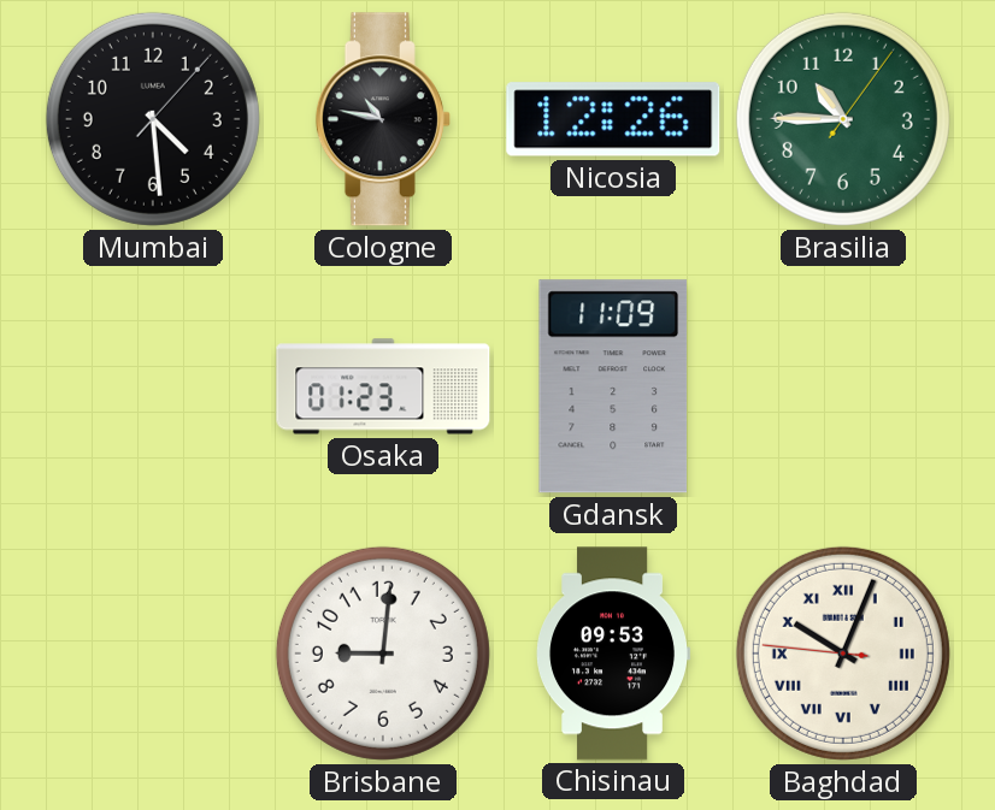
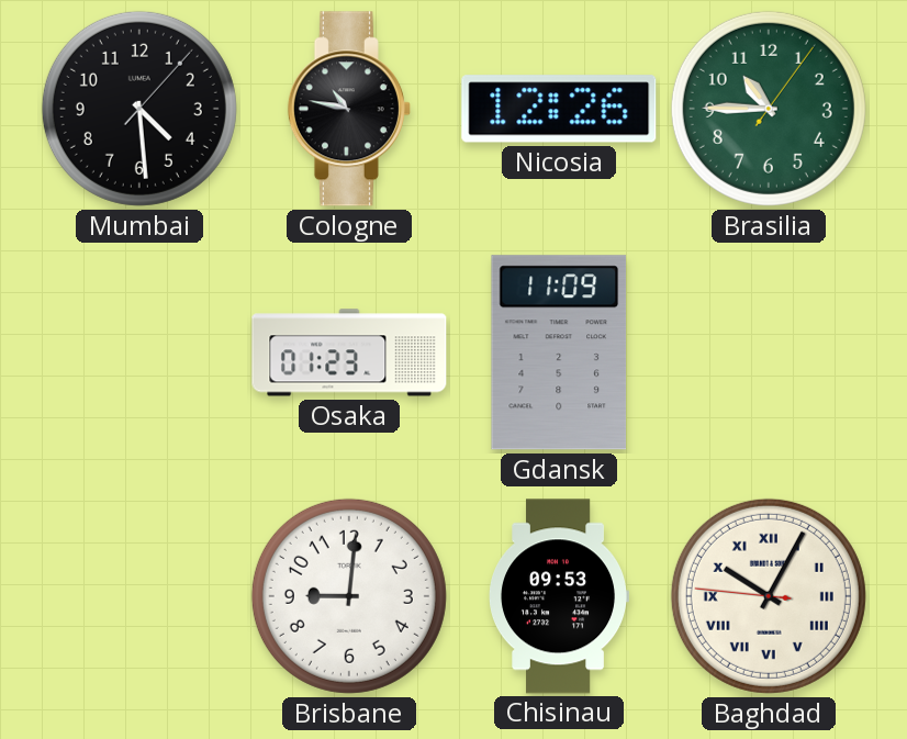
Baghdad: 10:03 -> 10:04
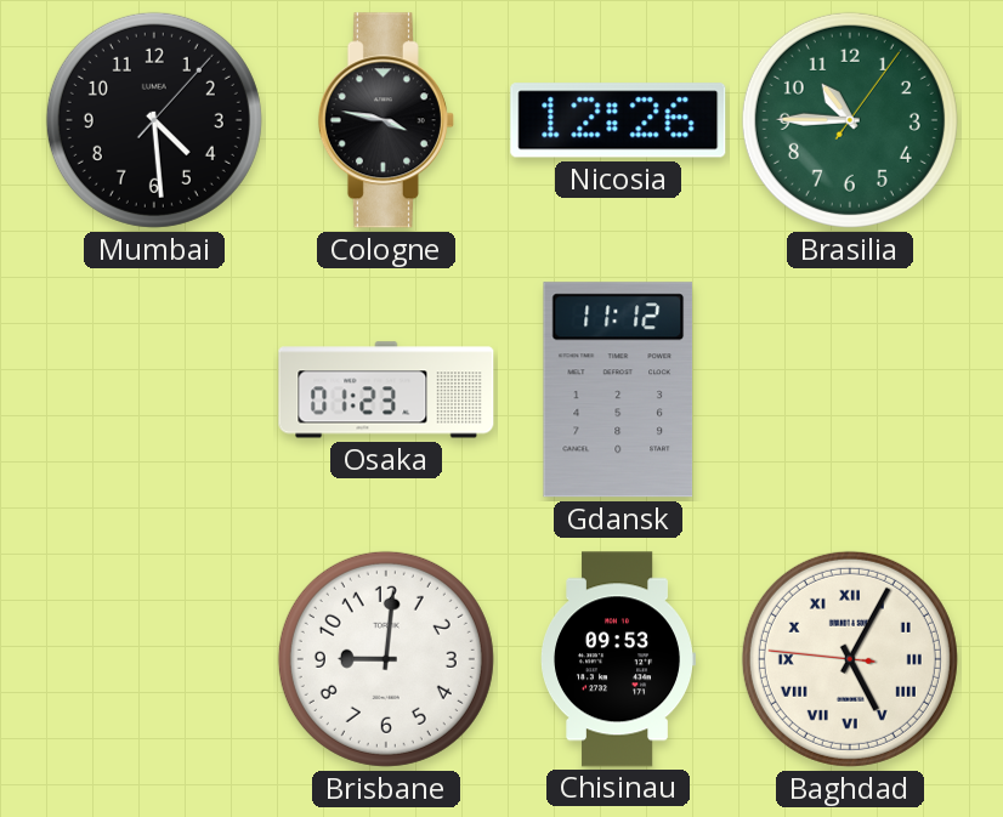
Cologne: 10:47 -> 3:47
Gdansk: 11:09 -> 11:12
Baghdad: 10:04 -> 5:04
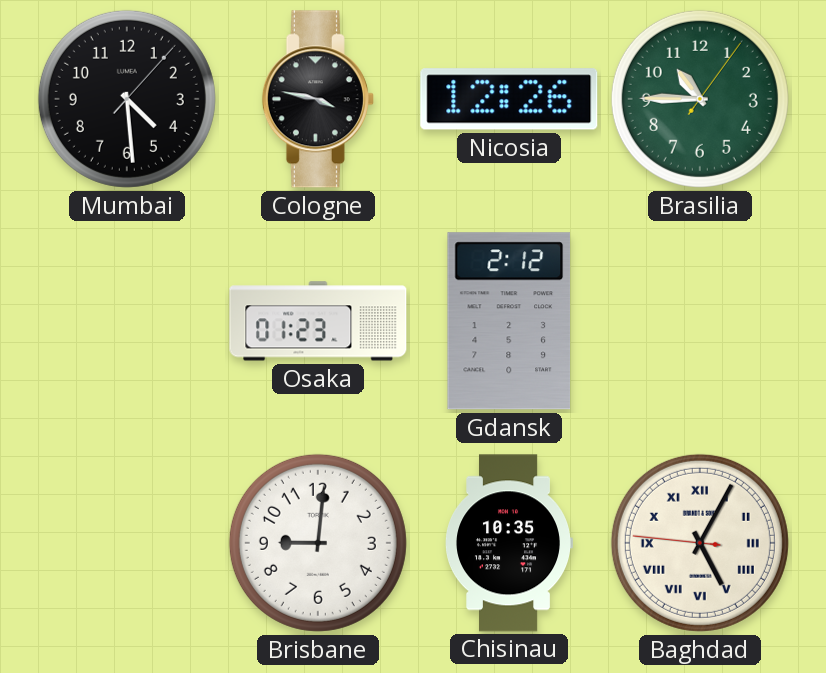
Gdansk: 11:12 -> 2:12
Chisinau: 09:53 -> 10:35
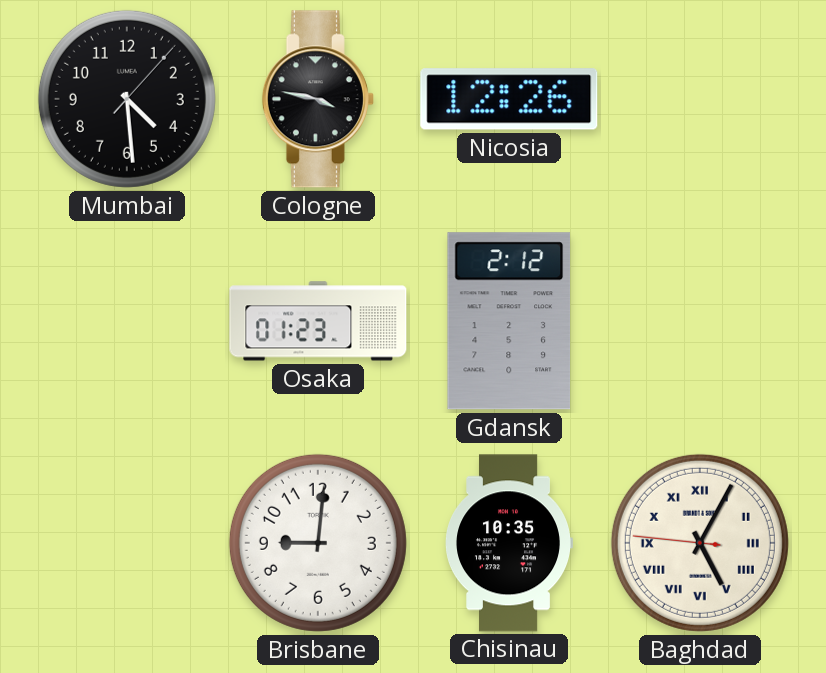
Brasilia: 10:45 -> none
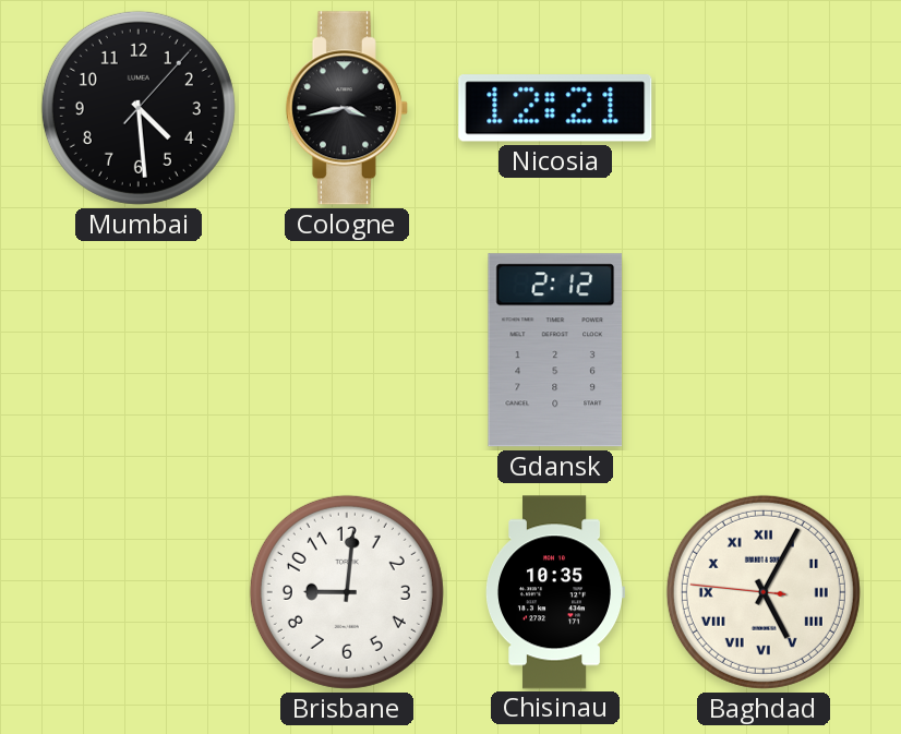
Cologne: 3:47 -> 3:43
Nicosia: 12:26 -> 12:21
Osaka: 01:23 -> none
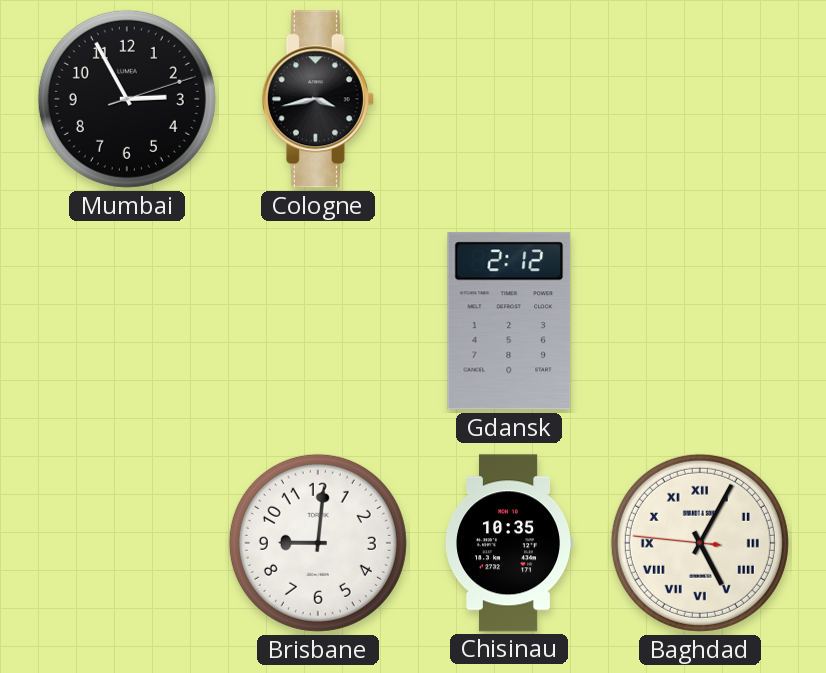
Mumbai: 4:29 -> 2:55
Nicosia: 12:21 -> none
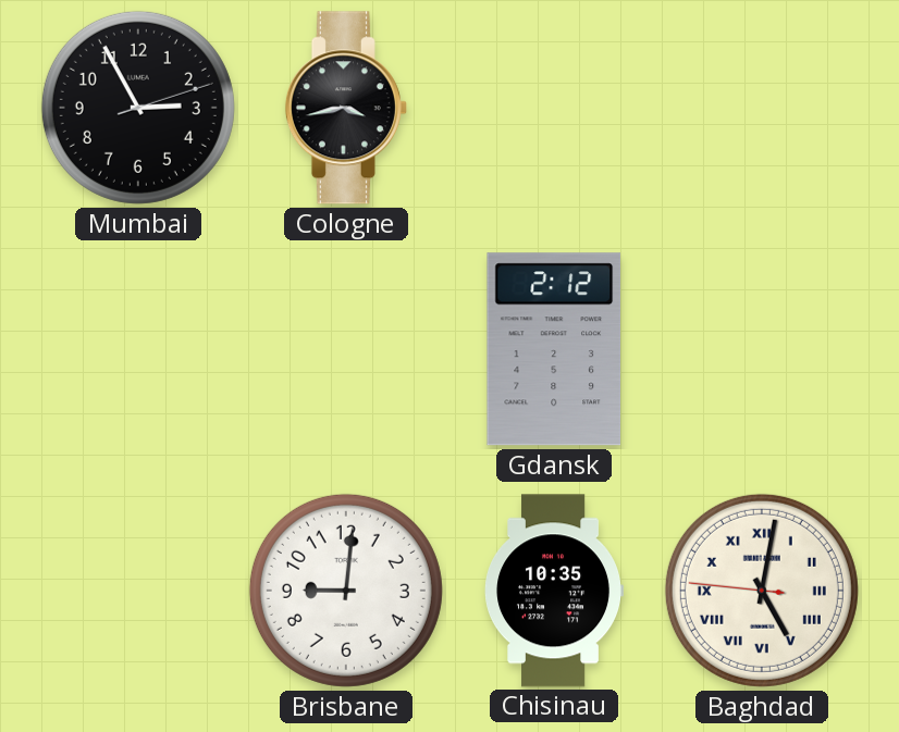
Baghdad: 5:04 -> 5:01
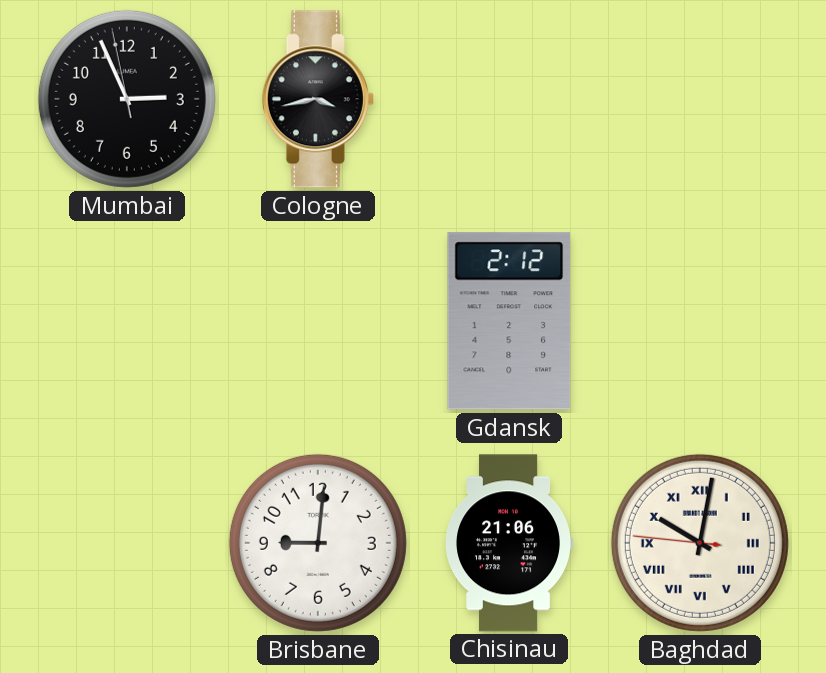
Mumbai: 2:55:12 -> 2:55:58
Chisinau: 10:35 -> 21:06
Baghdad: 5:01 -> 10:01
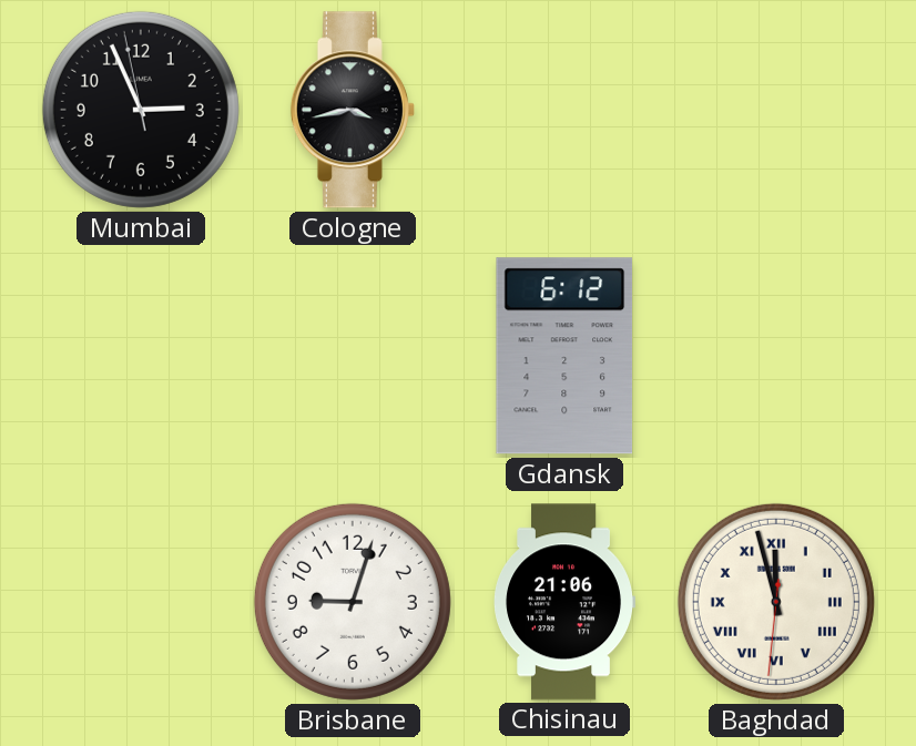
Gdansk: 2:12 -> 6:12
Brisbane: 9:01 -> 9:03
Baghdad: 10:01 -> 11:57
